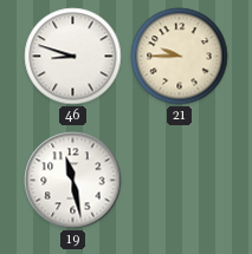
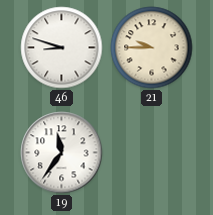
19: 11:28 -> 11:36
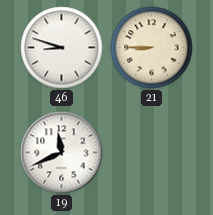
21: 9:45 -> 8:45
19: 11:36 -> 11:41
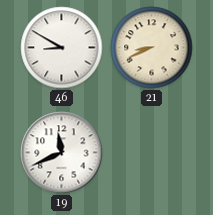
46: 8:48 -> 8:50
21: 8:45 -> 8:41
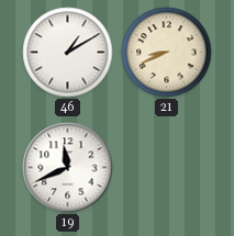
46: 8:50 -> 1:10
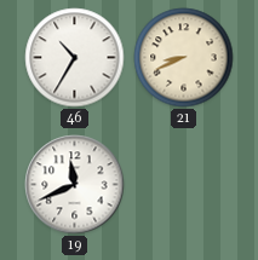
46: 1:10 -> 10:35
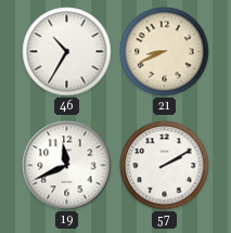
57: none -> 2:10
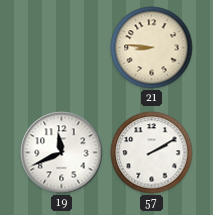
46: 10:35 -> none
21: 8:41 -> 8:46
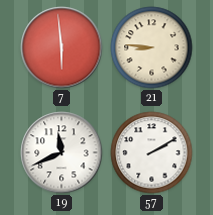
7: none -> 5:59
